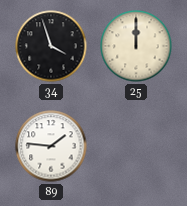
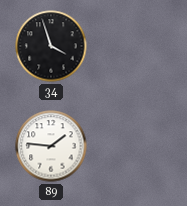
25: 12:00 -> none
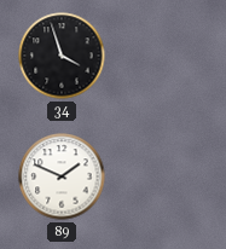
89: 1:46 -> 1:49
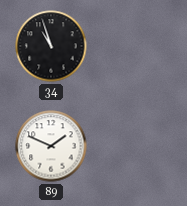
34: 3:57 -> 10:57
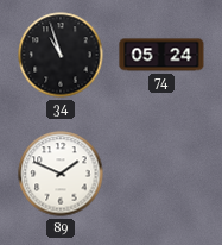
74: none -> 05:24
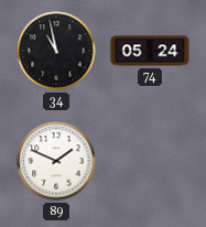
34: 10:57 -> 10:58
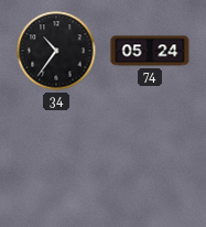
34: 10:58 -> 10:36
89: 1:49 -> none
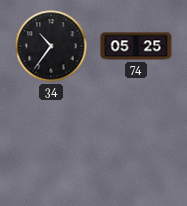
74: 05:24 -> 05:25
